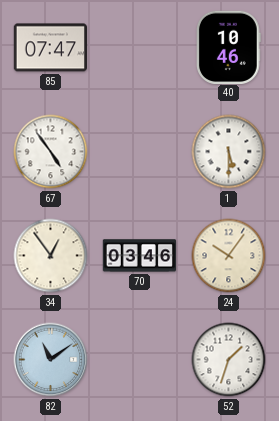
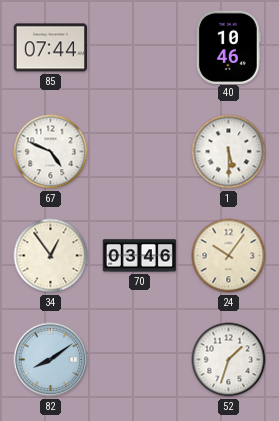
85: 07:47 -> 07:44
67: 4:54 -> 4:49
82: 11:09 -> 8:09
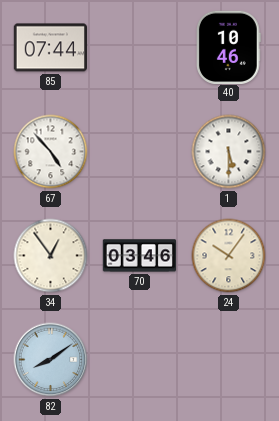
67: 4:49 -> 4:53
52: 1:33 -> none
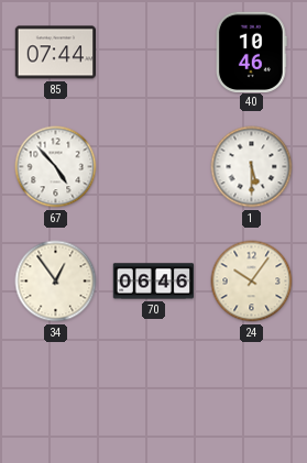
70: 03:46 -> 06:46
82: 8:09 -> none
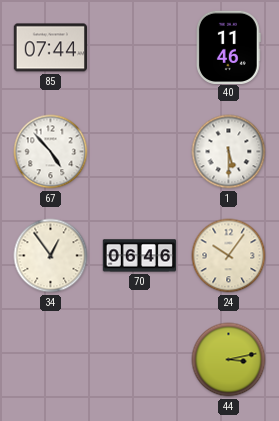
40: 10:46 -> 11:46
44: none -> 3:13
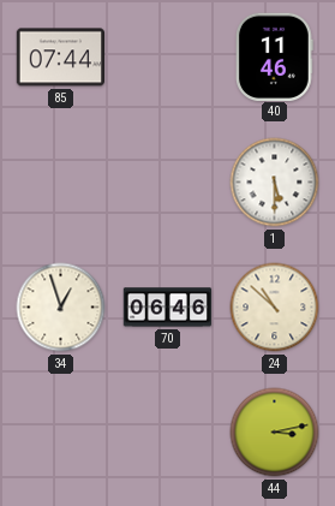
67: 4:53 -> none
34: 12:54 -> 12:57
24: 10:06 -> 10:52
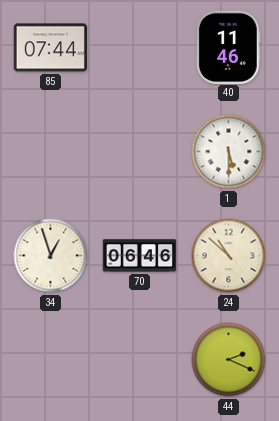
44: 3:13 -> 2:19
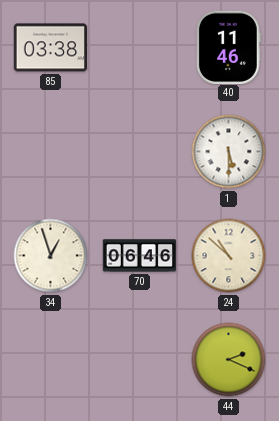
85: 07:44 -> 03:38
